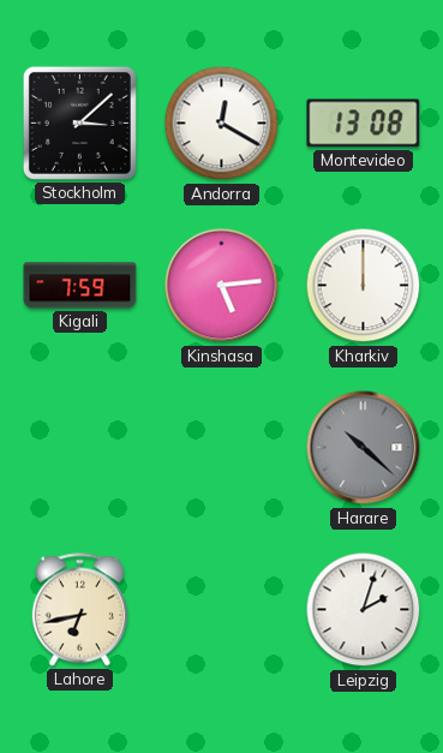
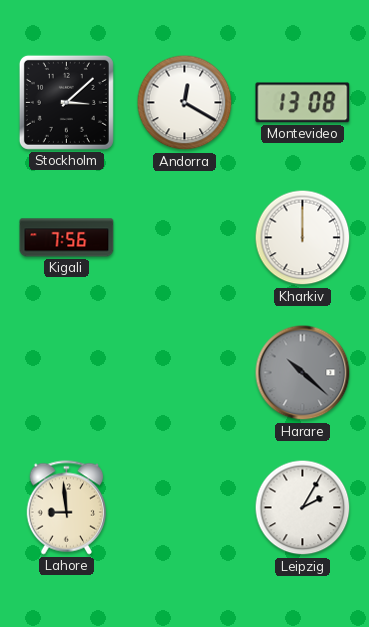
Kigali: 7:59 -> 7:56
Kinshasa: 5:14 -> none
Lahore: 6:43 -> 8:59
Leipzig: 2:03 -> 2:05
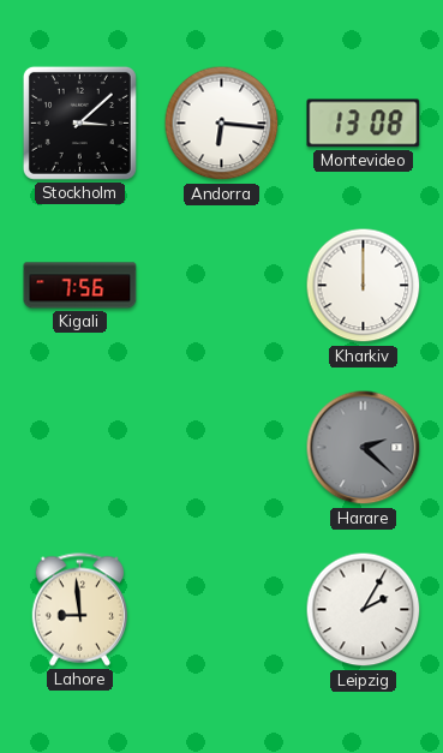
Andorra: 12:20 -> 6:16
Harare: 10:22 -> 2:22
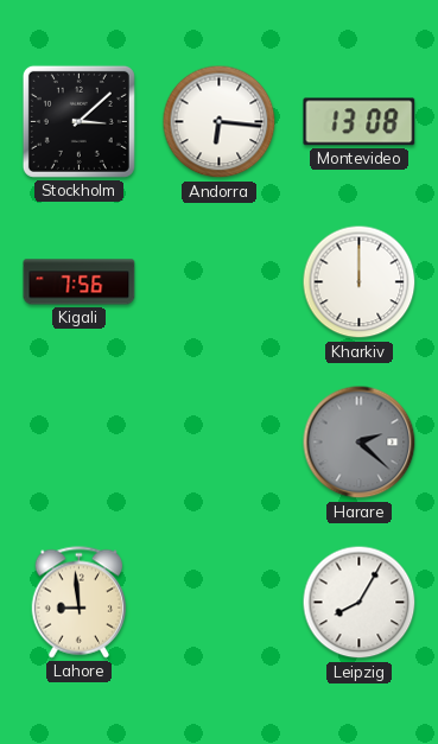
Leipzig: 2:05 -> 8:05
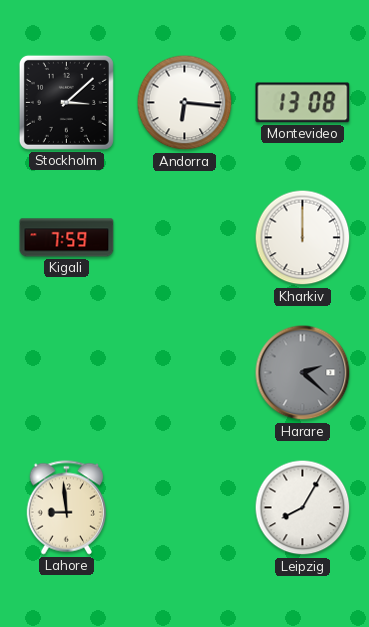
Kigali: 7:56 -> 7:59
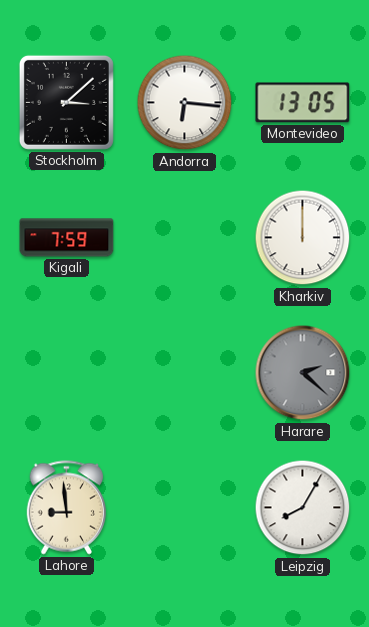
Montevideo: 13:08 -> 13:05
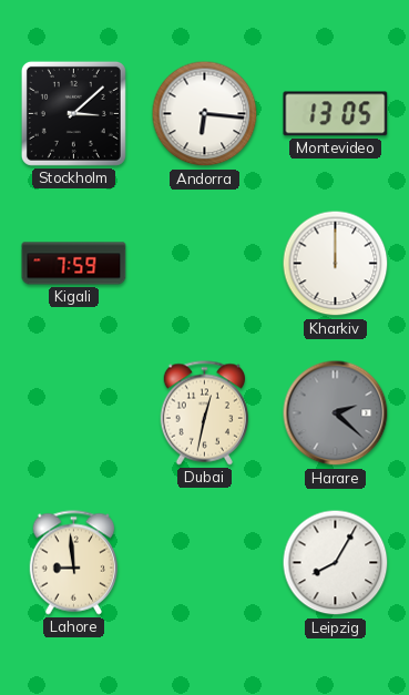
Dubai: none -> 12:32
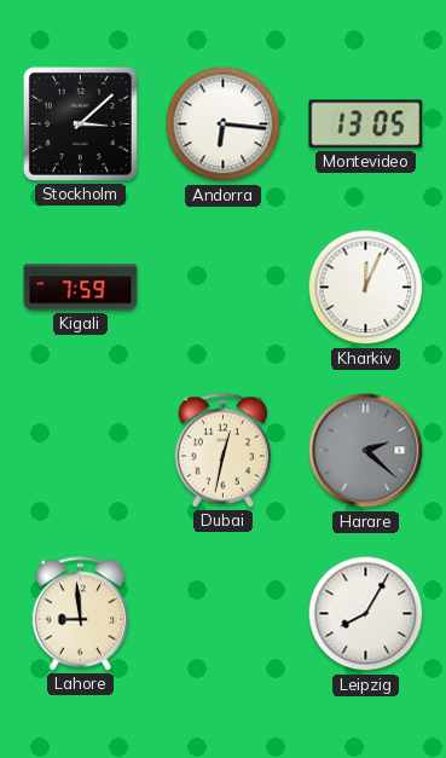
Kharkiv: 12:00 -> 12:04
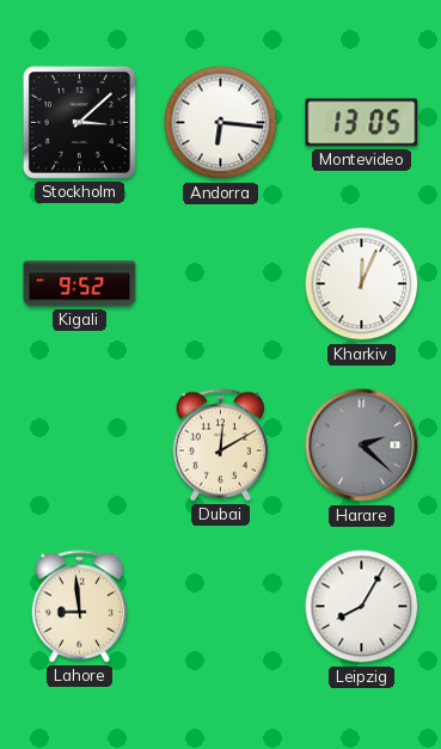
Kigali: 7:59 -> 9:52
Dubai: 12:32 -> 12:10
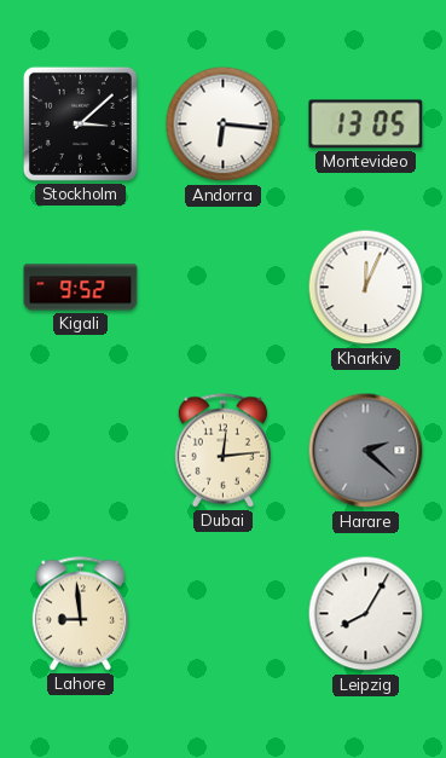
Dubai: 12:10 -> 12:14
